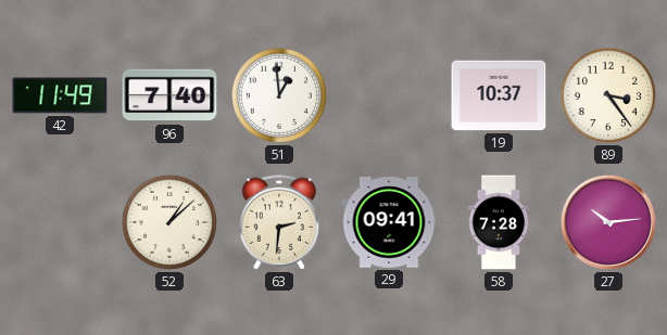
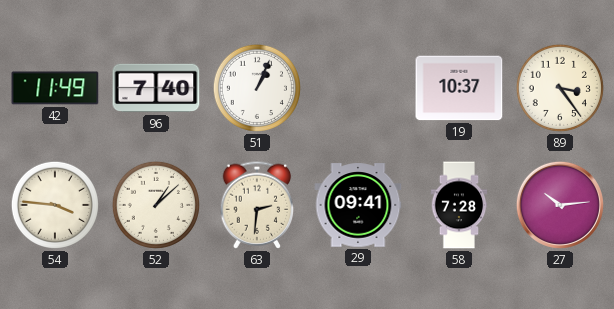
51: 12:59 -> 1:04
54: none -> 3:46
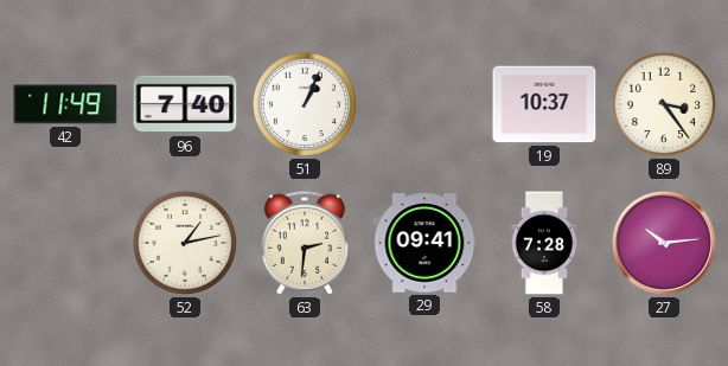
54: 3:46 -> none
52: 1:08 -> 1:13
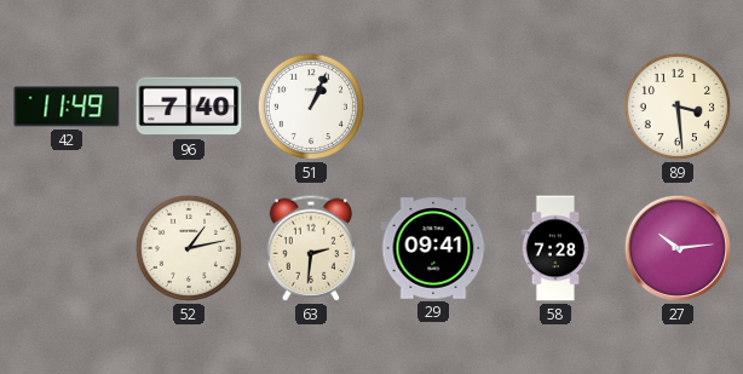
19: 10:37 -> none
89: 3:24 -> 3:29
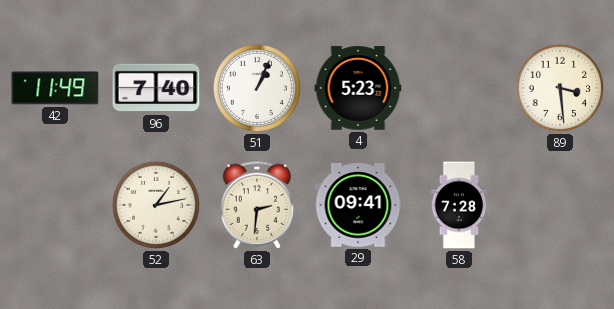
4: none -> 5:23
27: 10:14 -> none
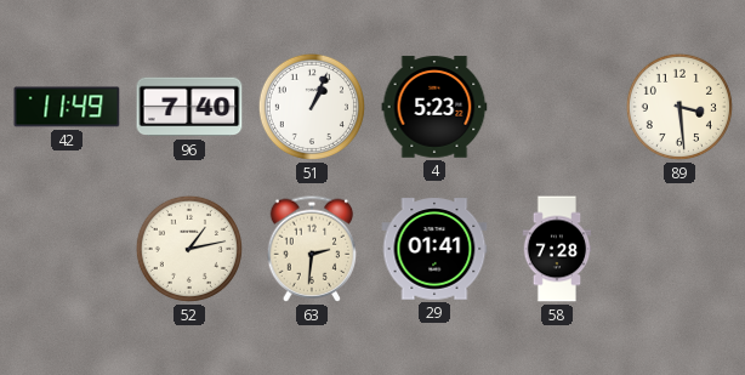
29: 09:41 -> 01:41
